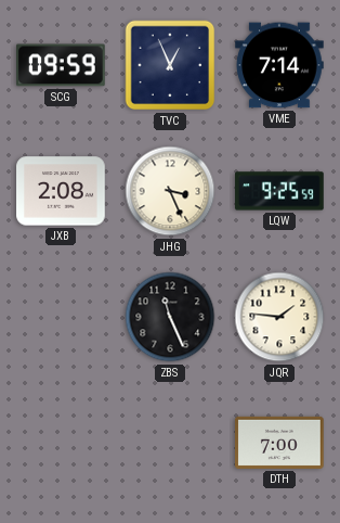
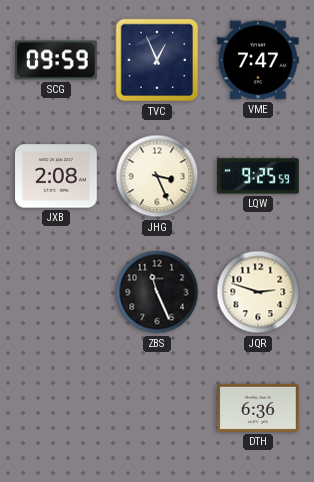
VME: 7:14 -> 7:47
JQR: 1:46 -> 2:48
DTH: 7:00 -> 6:36
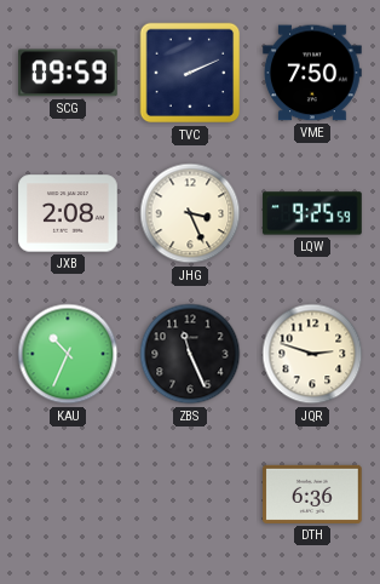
TVC: 12:56 -> 2:11
VME: 7:47 -> 7:50
KAU: none -> 10:34
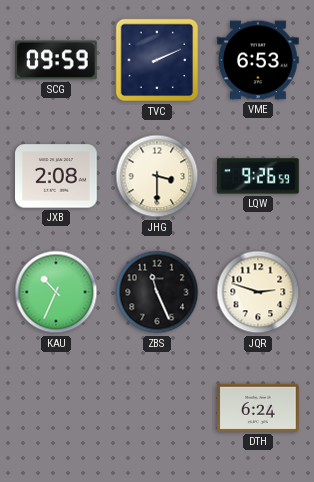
VME: 7:50 -> 6:53
JHG: 3:26 -> 3:30
LQW: 9:25 -> 9:26
DTH: 6:36 -> 6:24
